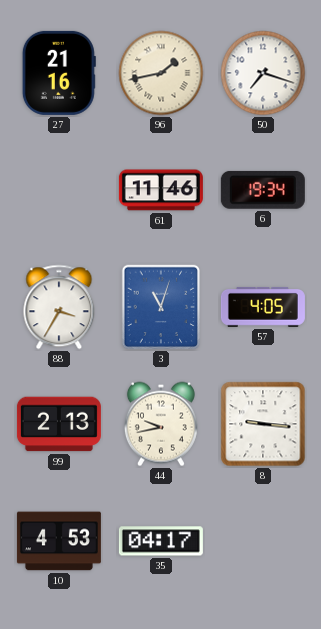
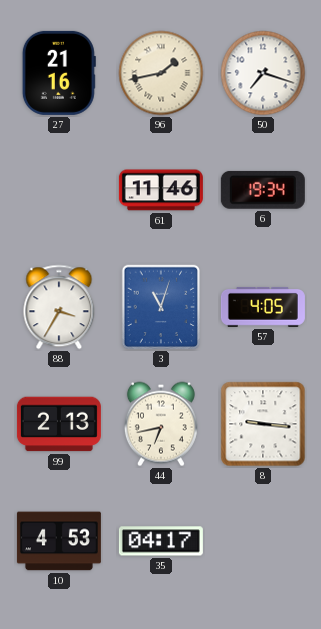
44: 9:43 -> 6:43
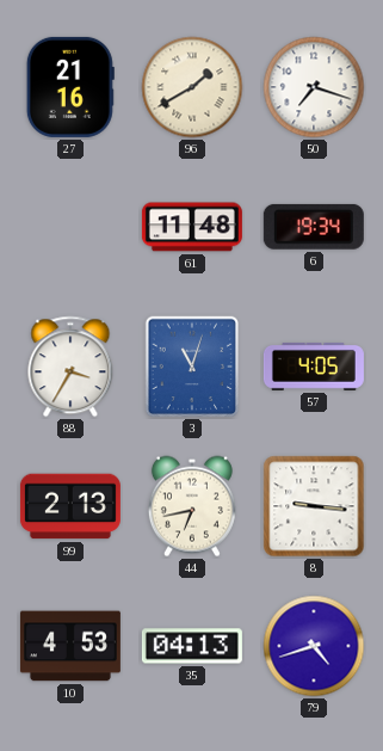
96: 1:43 -> 1:40
61: 11:46 -> 11:48
35: 04:17 -> 04:13
79: none -> 4:42
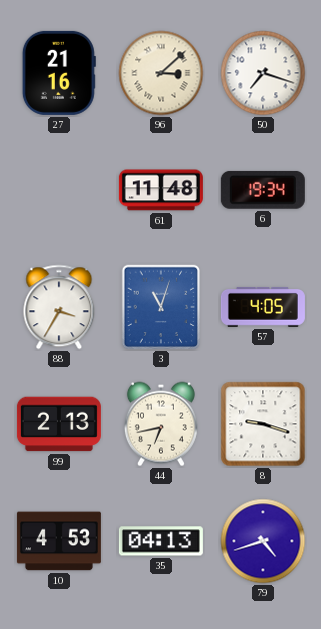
96: 1:40 -> 3:08
8: 9:16 -> 9:18
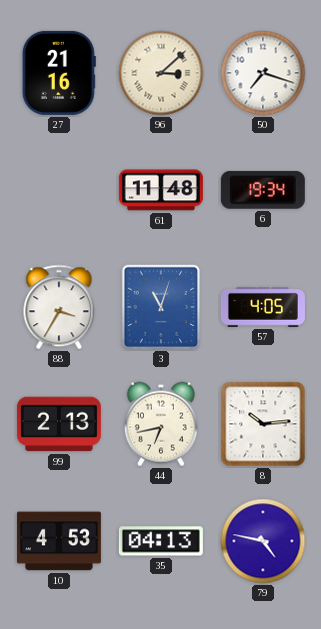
8: 9:18 -> 10:14
79: 4:42 -> 4:47
